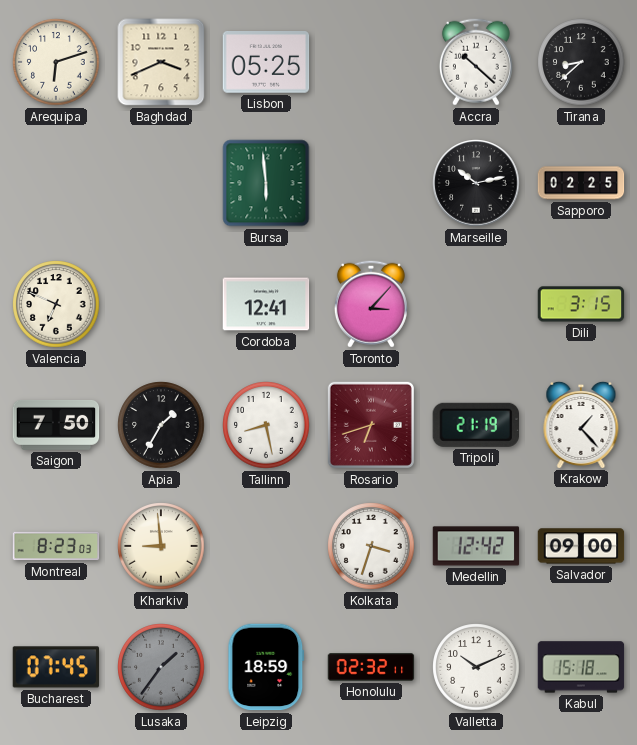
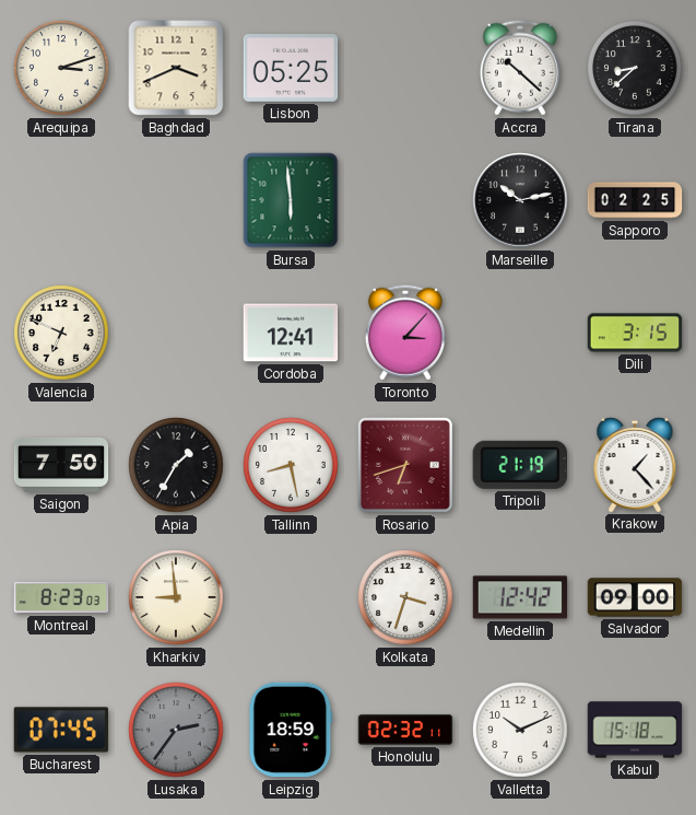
Arequipa: 6:12 -> 3:12
Lusaka: 1:36 -> 2:36
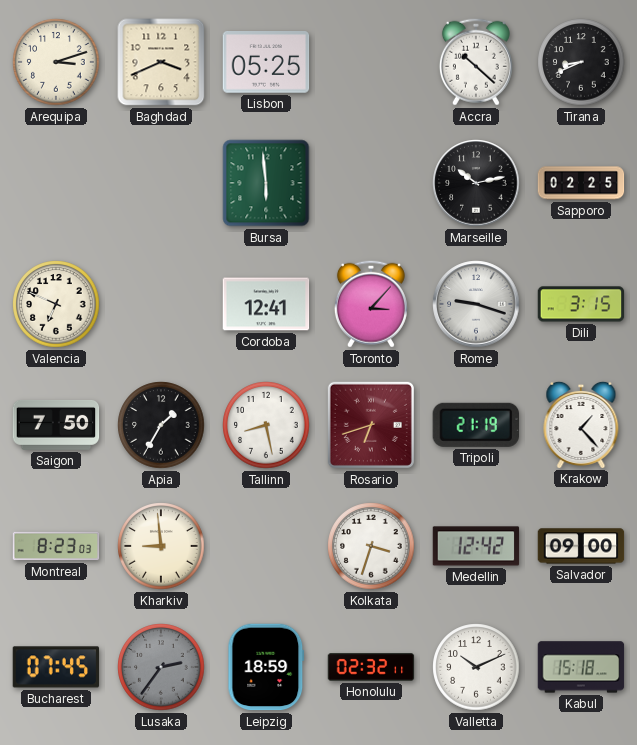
Tirana: 8:38 -> 8:41
Rome: none -> 9:18
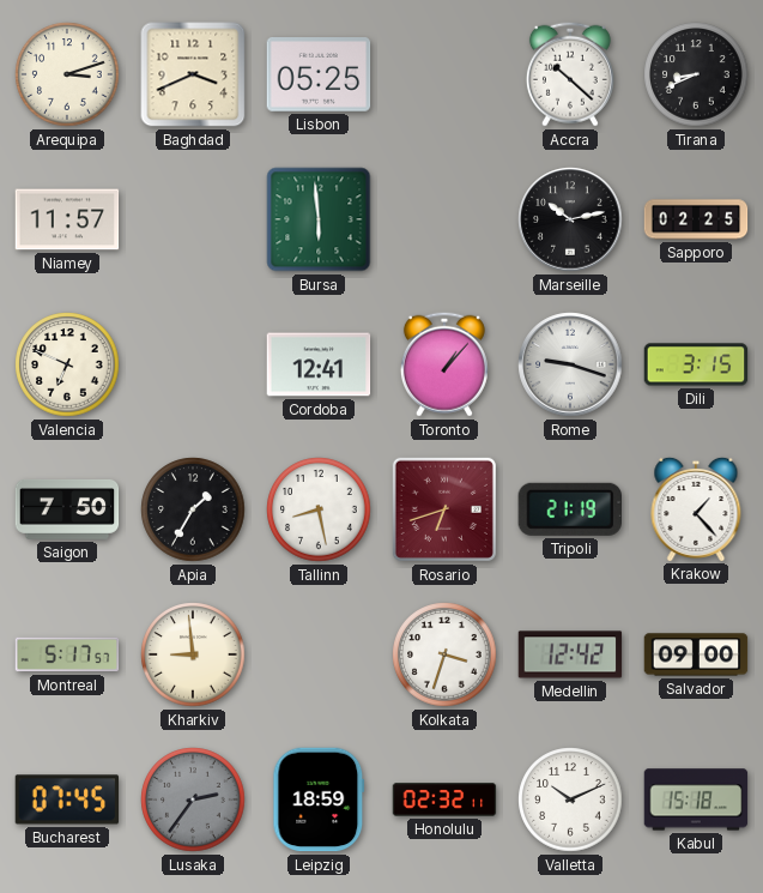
Niamey: none -> 11:57
Toronto: 3:07 -> 1:07
Montreal: 8:23 -> 5:17
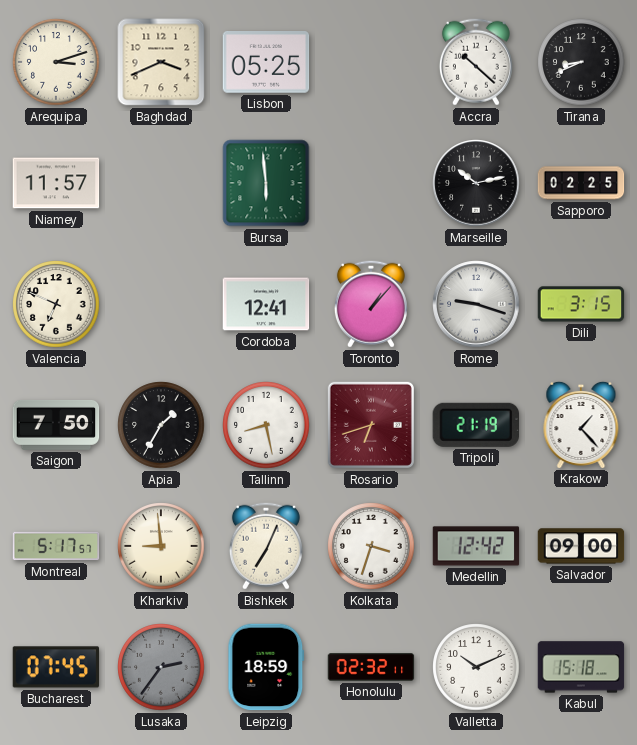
Bishkek: none -> 7:04
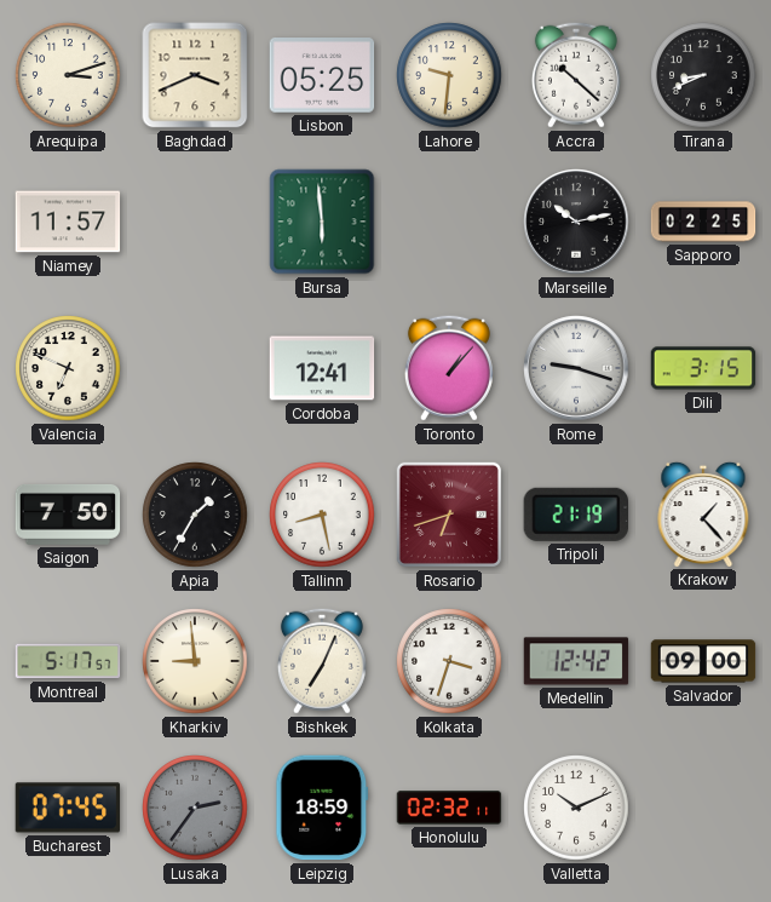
Lahore: none -> 9:31
Kabul: 15:18 -> none
